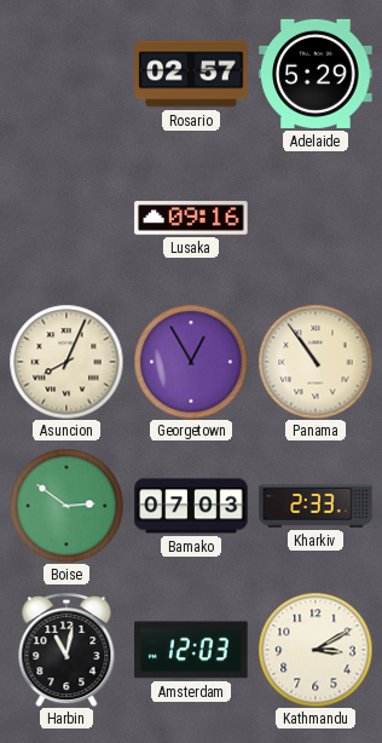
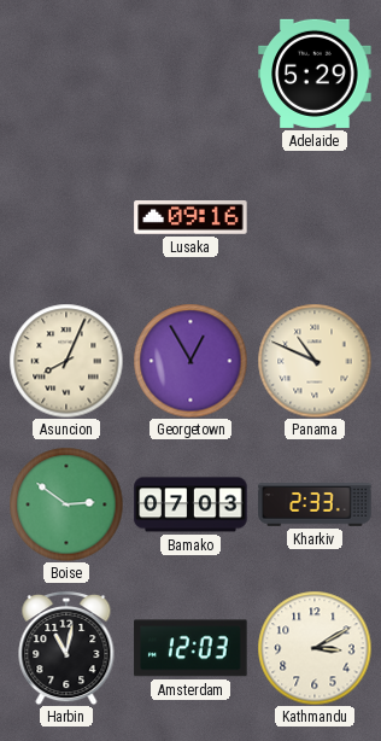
Rosario: 02:57 -> none
Panama: 10:54 -> 10:49
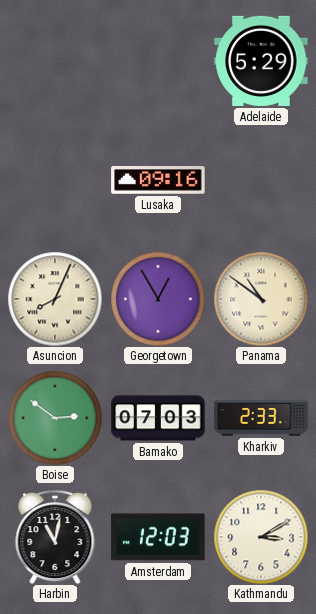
Panama: 10:49 -> 10:51
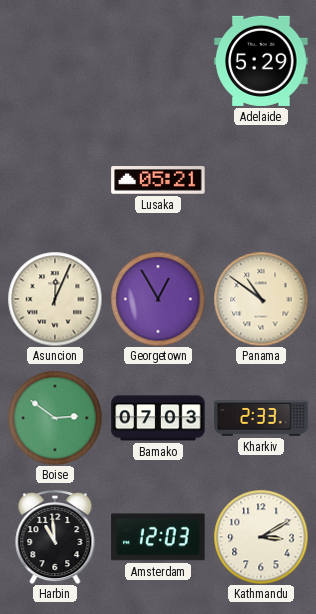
Lusaka: 09:16 -> 05:21
Asuncion: 8:04 -> 12:04
Harbin: 11:02 -> 10:59
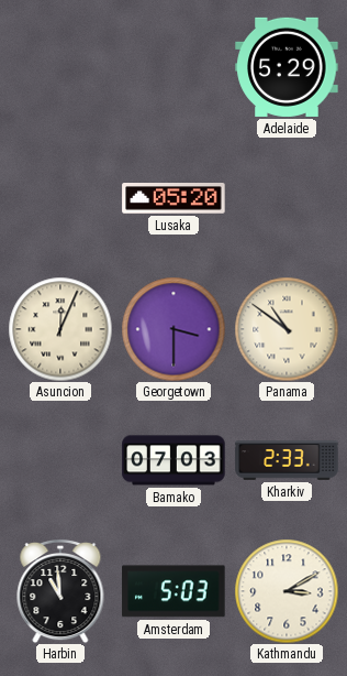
Lusaka: 05:21 -> 05:20
Georgetown: 12:55 -> 3:30
Boise: 2:51 -> none
Amsterdam: 12:03 -> 5:03
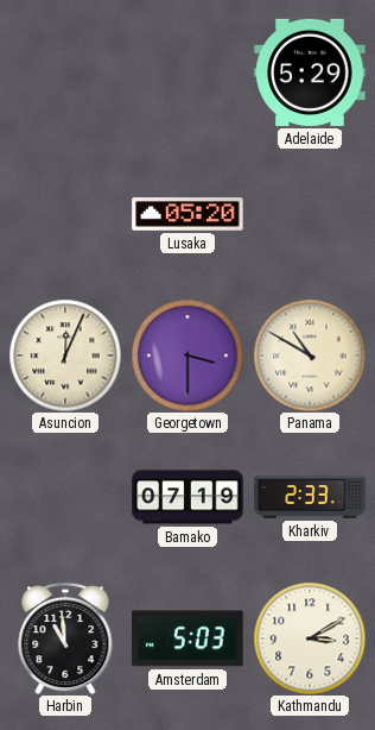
Panama: 10:51 -> 10:50
Bamako: 07:03 -> 07:19
